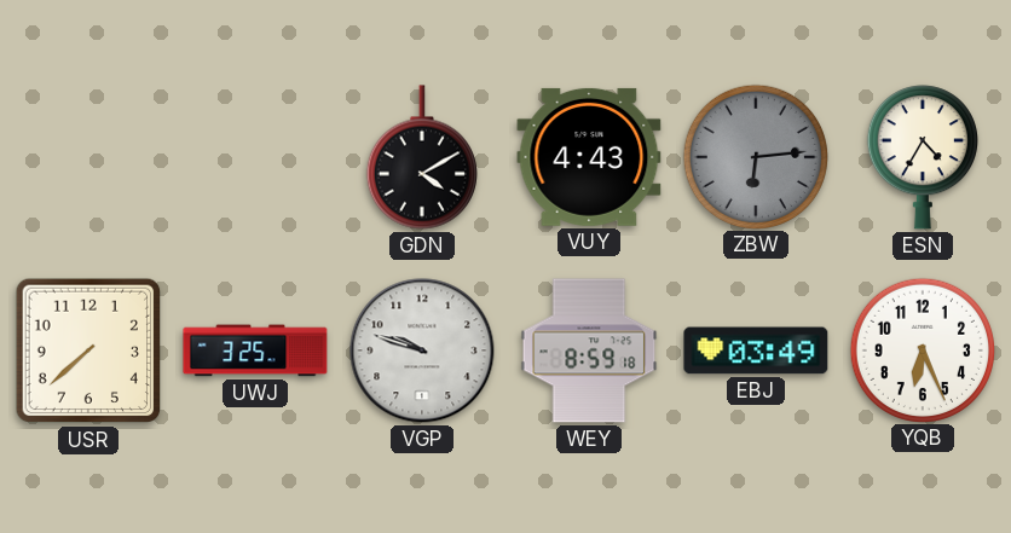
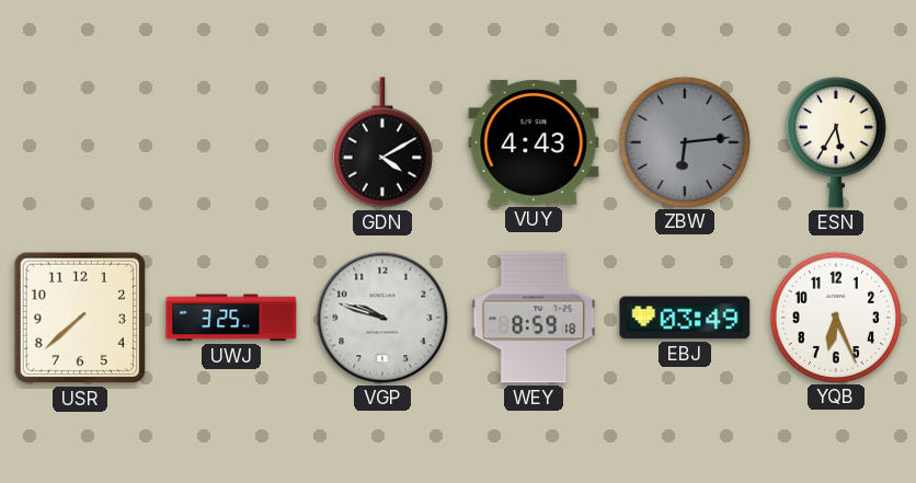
ESN: 4:35 -> 5:35
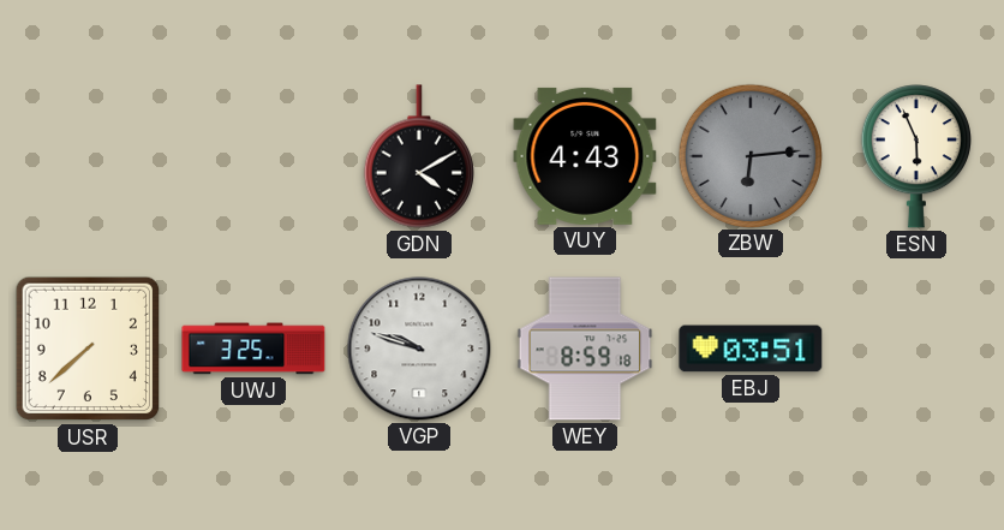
ESN: 5:35 -> 5:56
EBJ: 03:49 -> 03:51
YQB: 6:26 -> none
